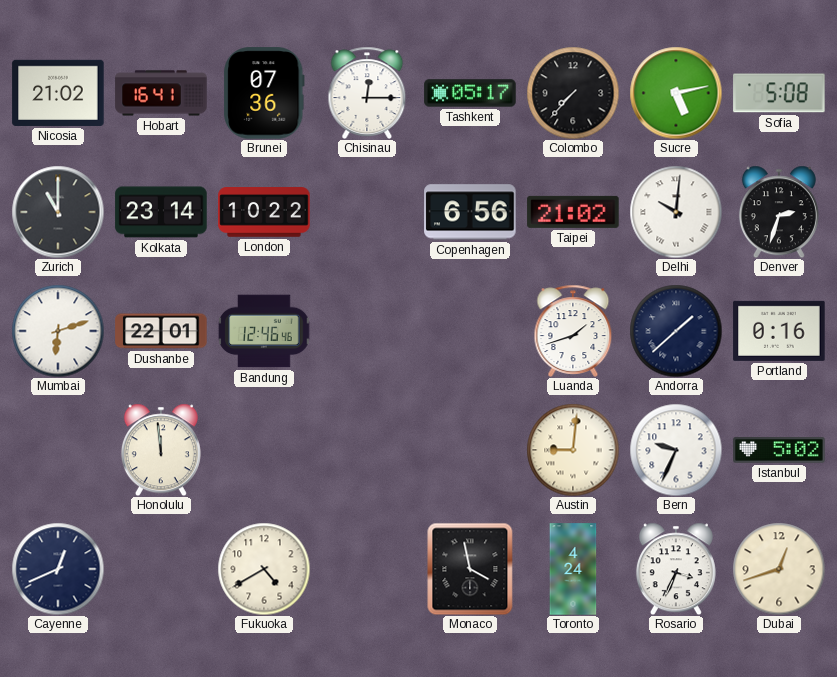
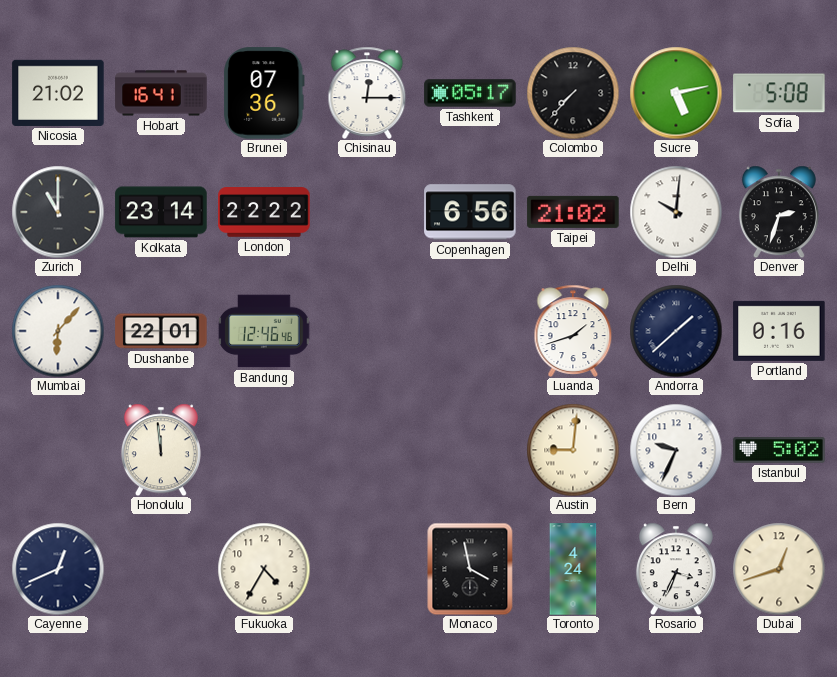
London: 10:22 -> 22:22
Mumbai: 6:12 -> 6:07
Fukuoka: 4:40 -> 4:35
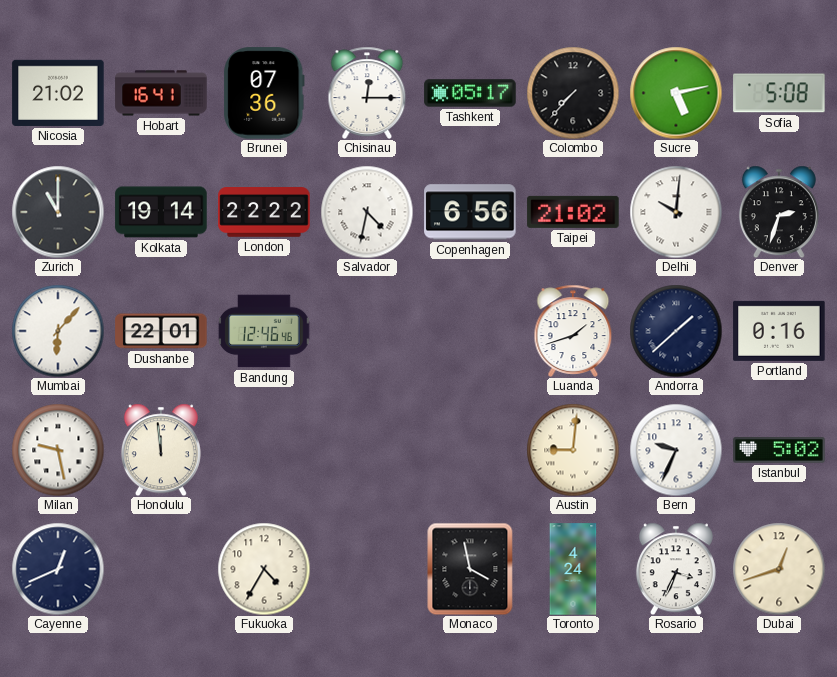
Kolkata: 23:14 -> 19:14
Salvador: none -> 4:32
Milan: none -> 9:28
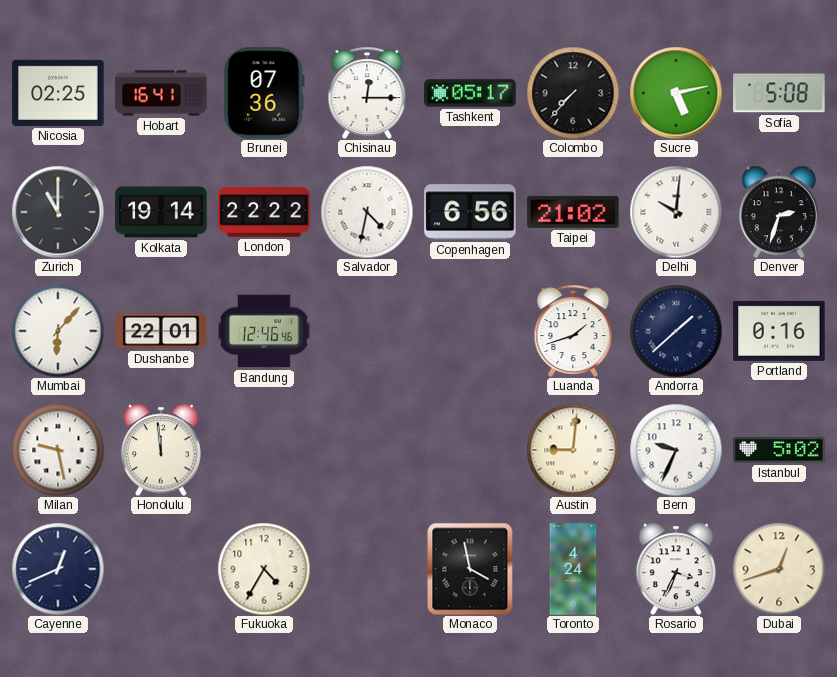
Nicosia: 21:02 -> 02:25
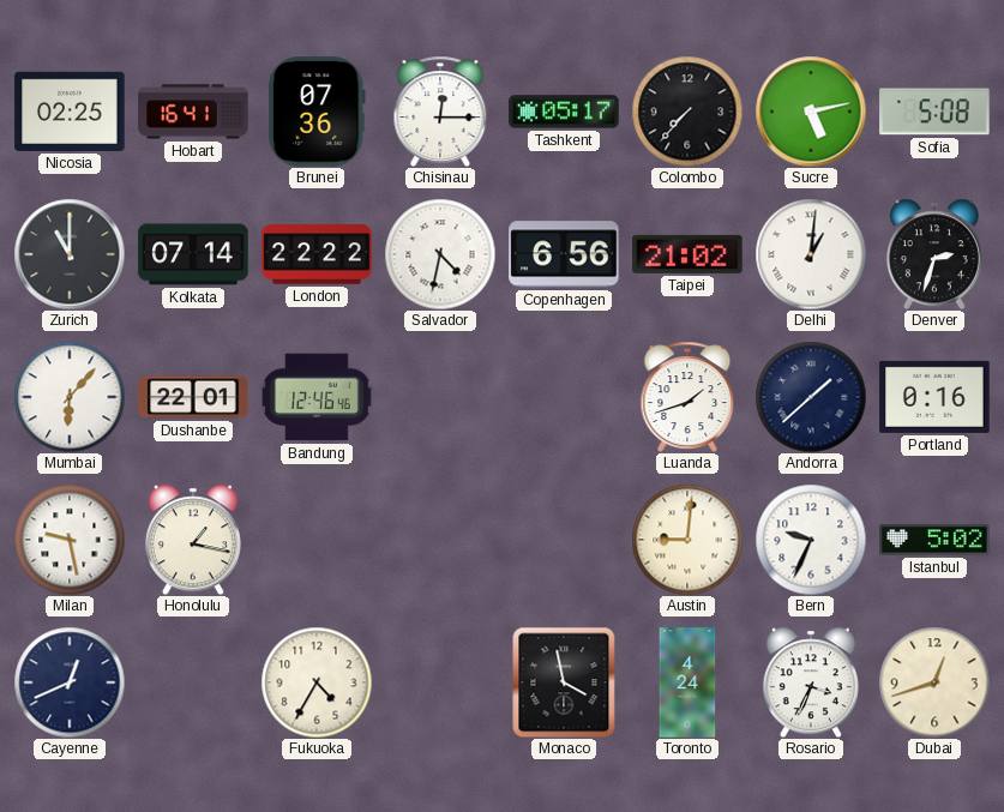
Kolkata: 19:14 -> 07:14
Delhi: 10:01 -> 1:01
Honolulu: 11:59 -> 1:17
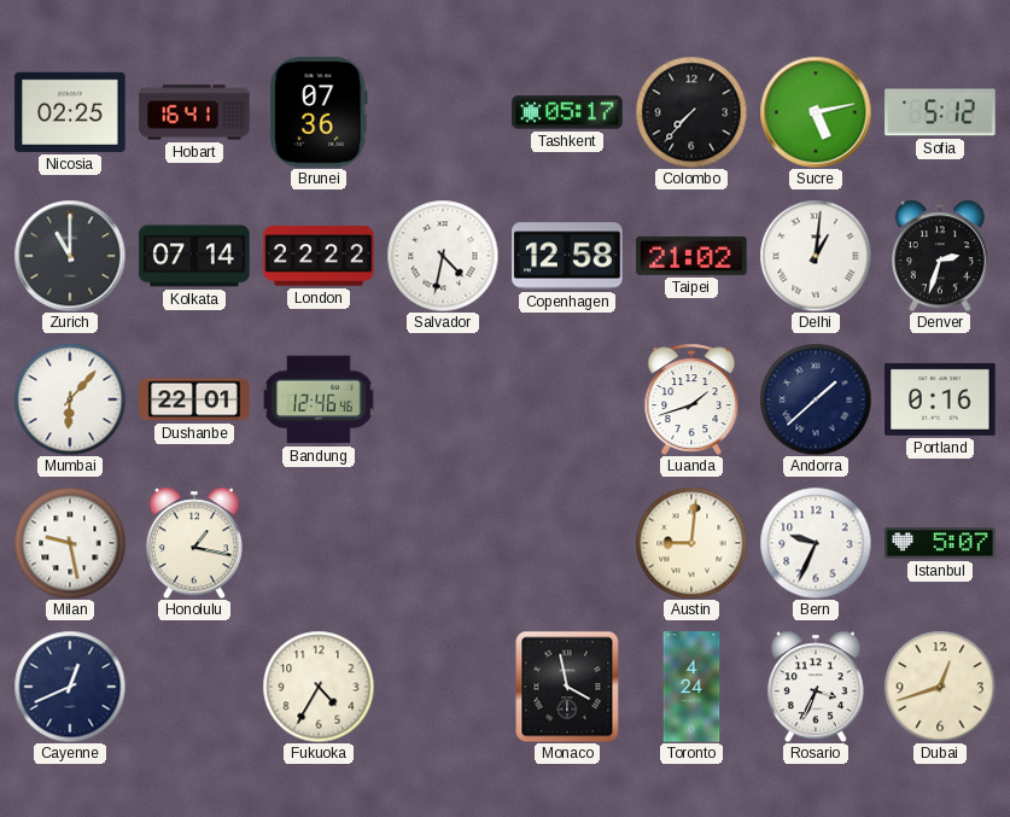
Chisinau: 12:15 -> none
Sofia: 5:08 -> 5:12
Copenhagen: 6:56 -> 12:58
Istanbul: 5:02 -> 5:07
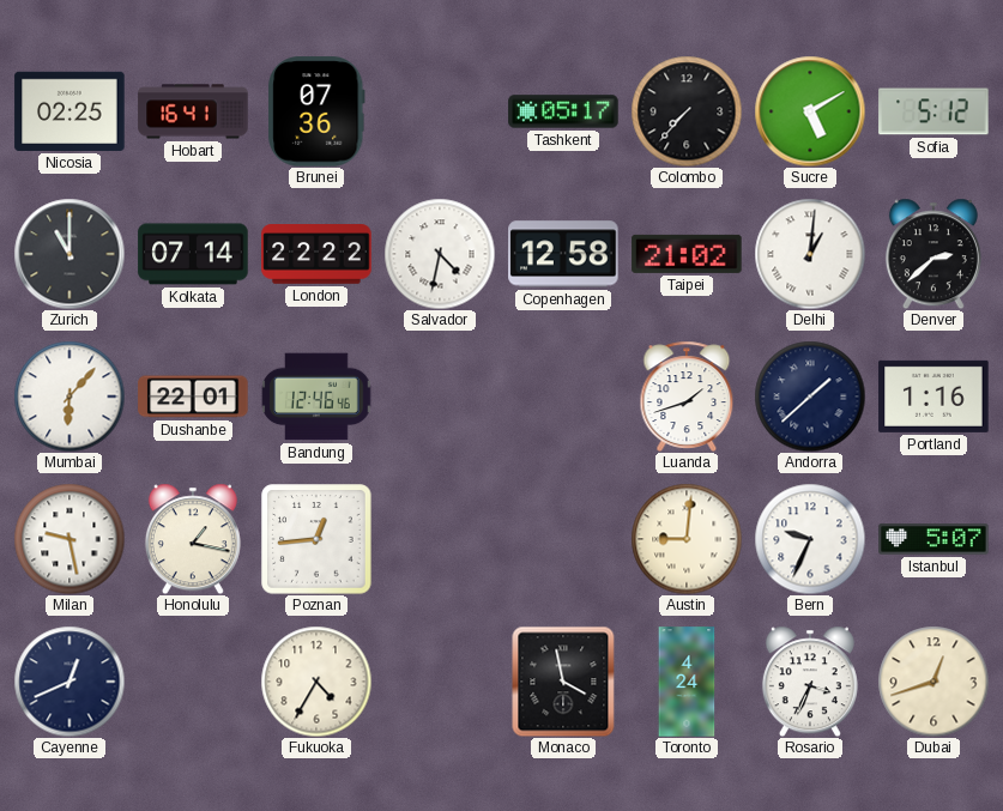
Sucre: 5:13 -> 5:10
Denver: 2:33 -> 2:38
Portland: 0:16 -> 1:16
Poznan: none -> 12:44
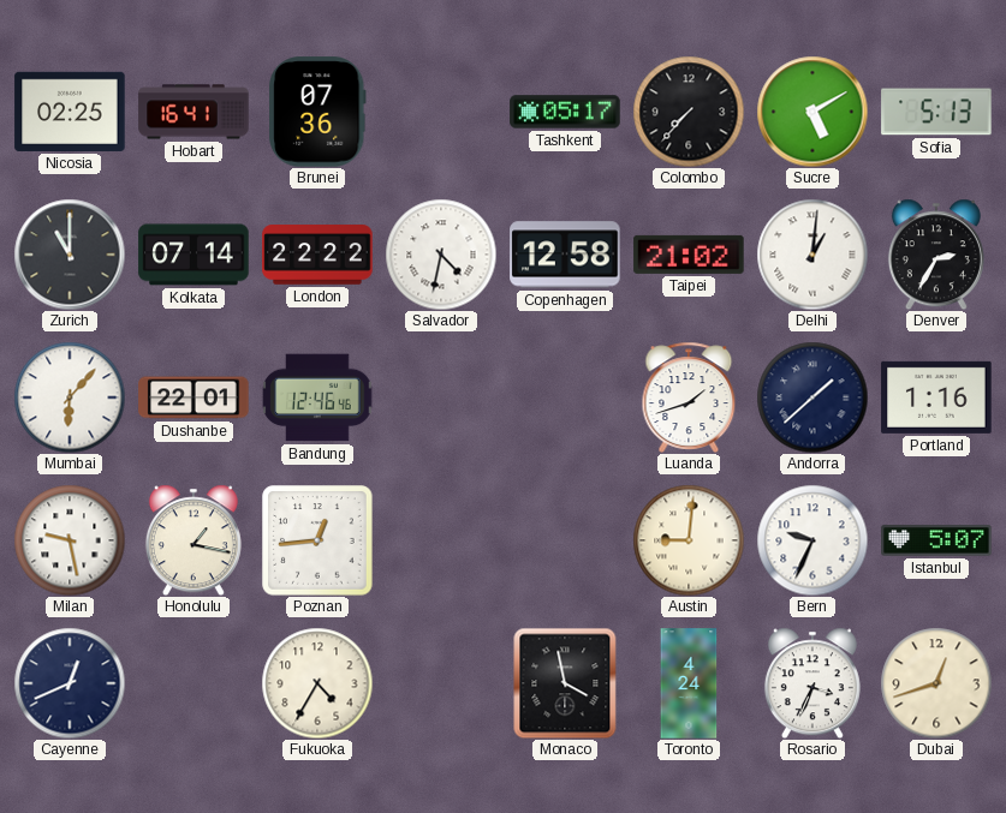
Sofia: 5:12 -> 5:13
Denver: 2:38 -> 2:35
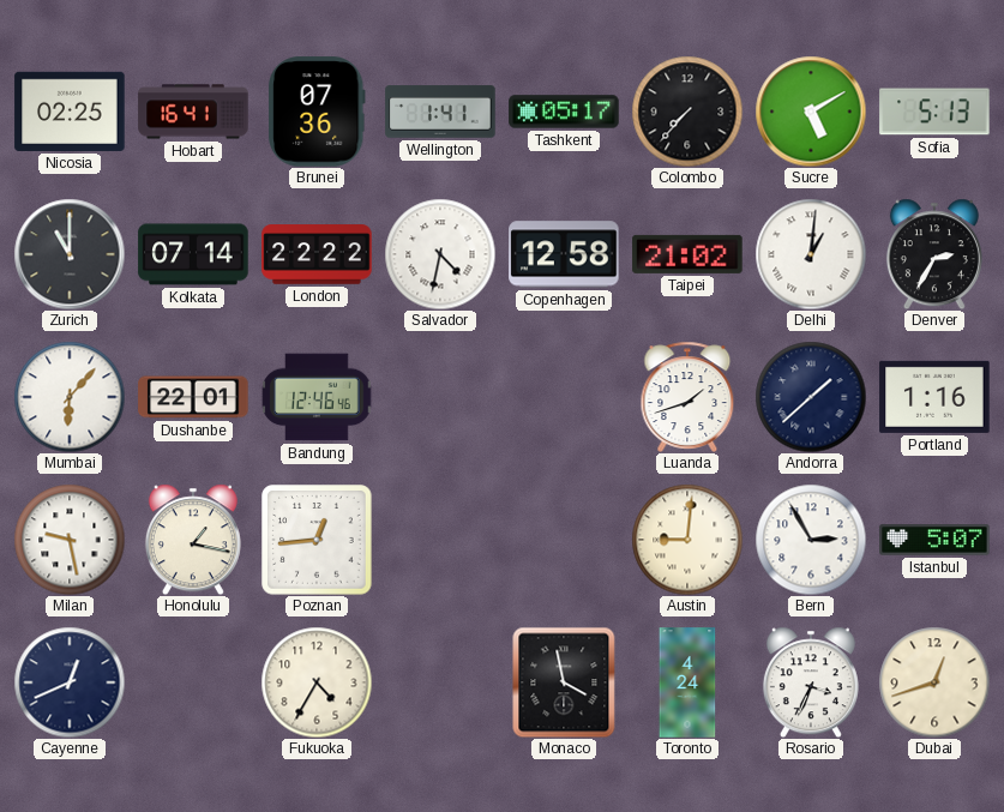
Wellington: none -> 1:41
Bern: 9:34 -> 2:55
